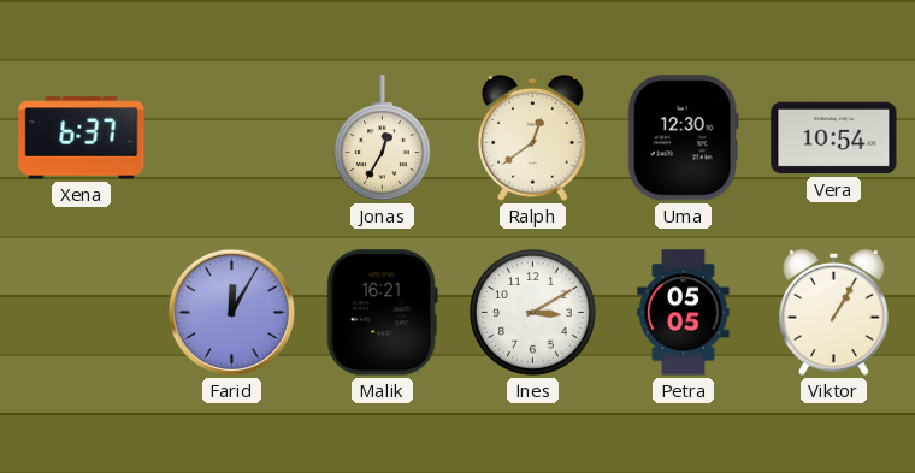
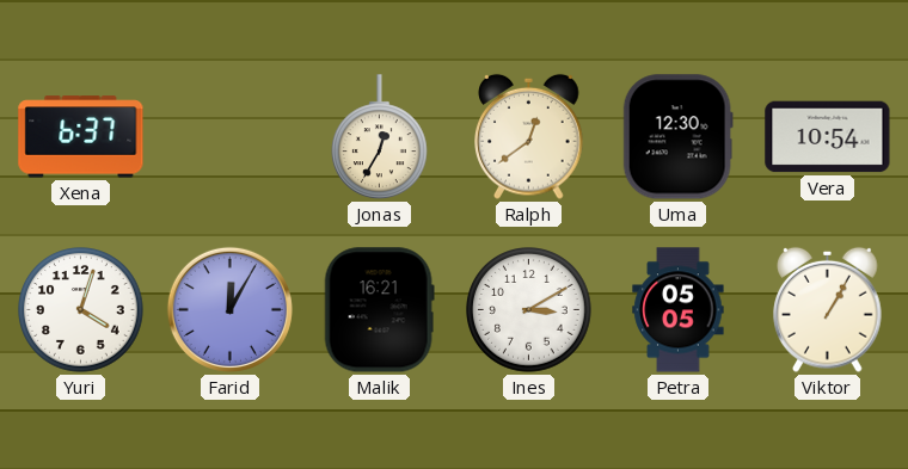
Yuri: none -> 4:03
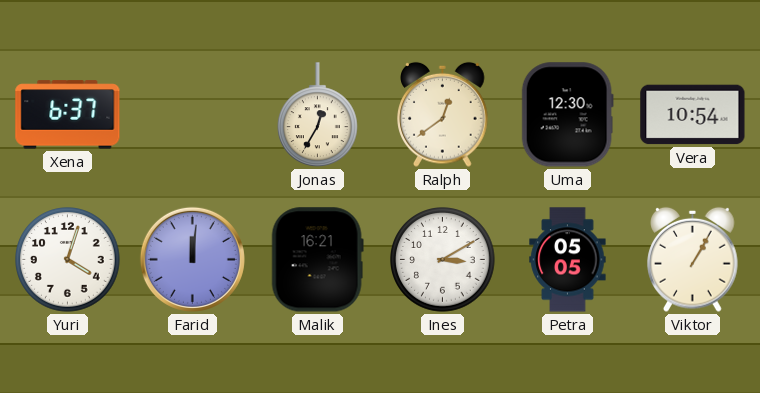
Farid: 12:05 -> 12:01
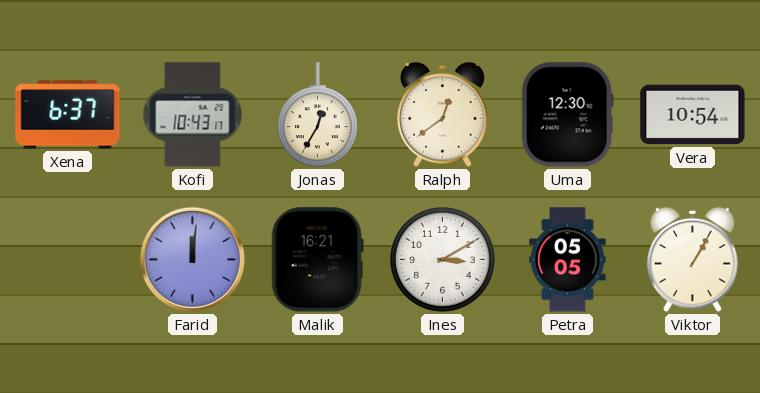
Kofi: none -> 10:43
Yuri: 4:03 -> none
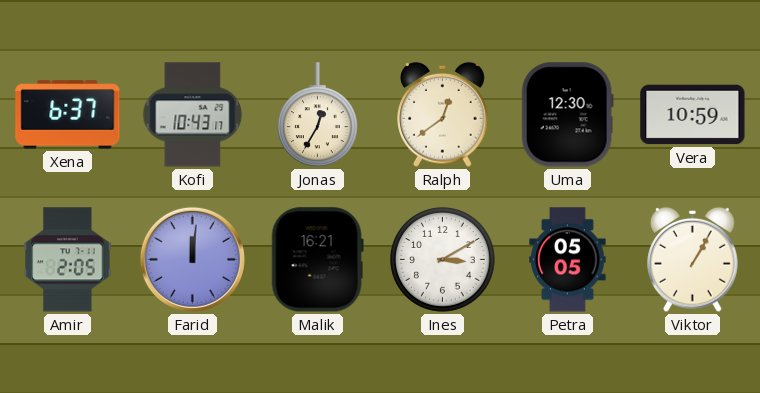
Vera: 10:54 -> 10:59
Amir: none -> 2:05
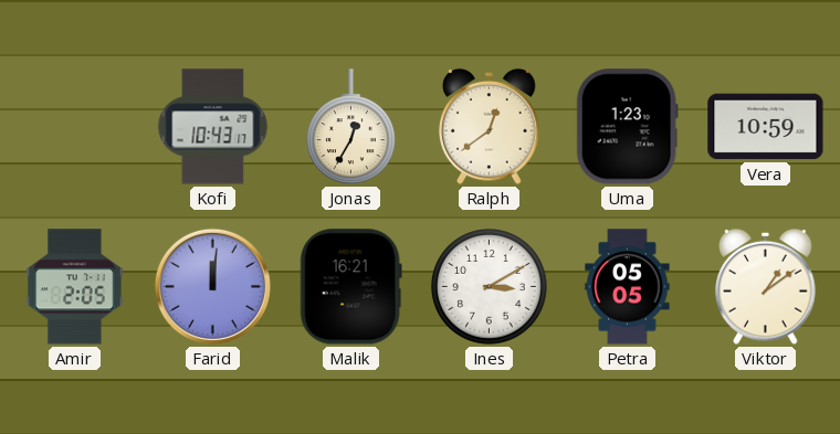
Xena: 6:37 -> none
Uma: 12:30 -> 1:23
Viktor: 1:05 -> 1:09
